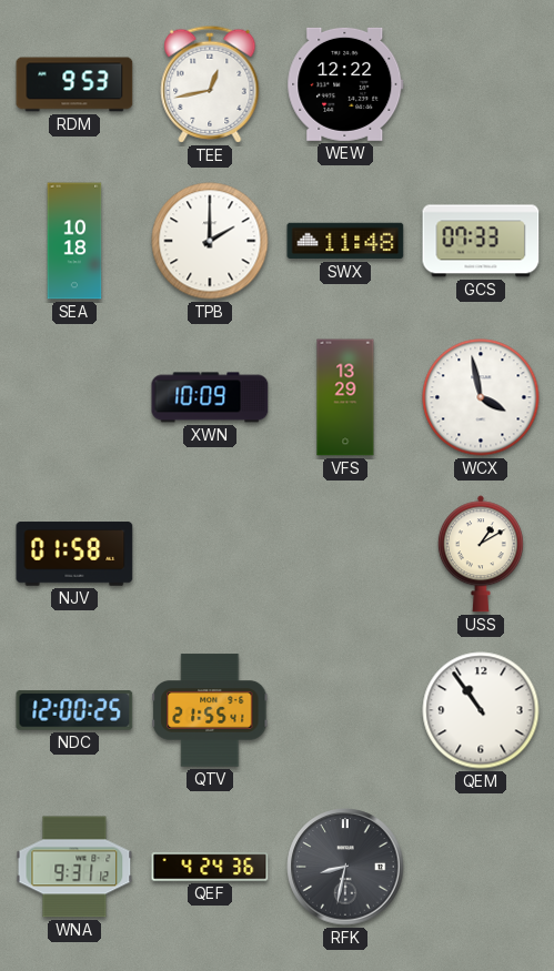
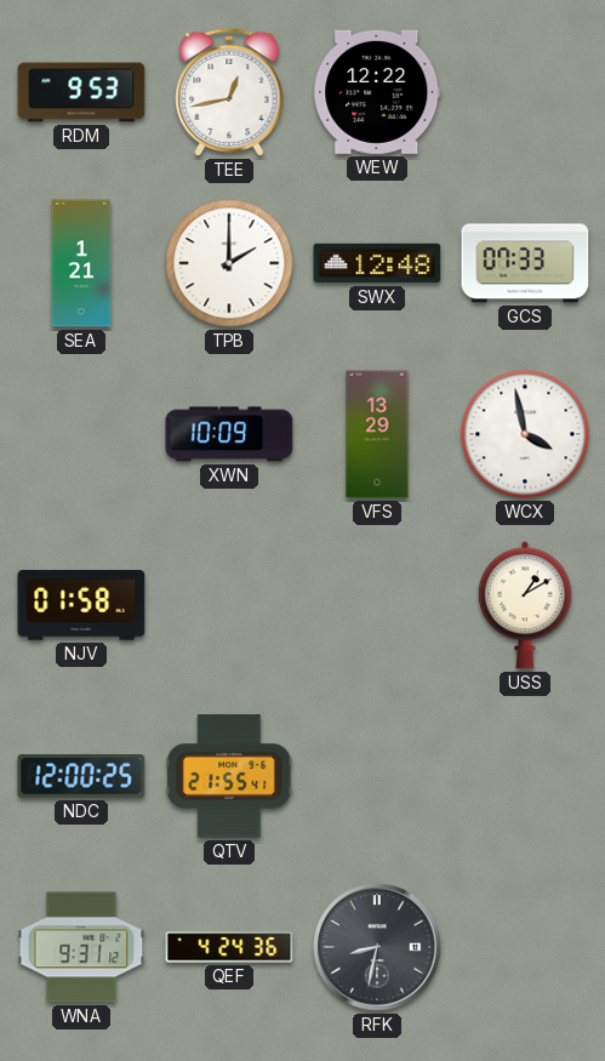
SEA: 10:18 -> 1:21
SWX: 11:48 -> 12:48
QEM: 10:54 -> none
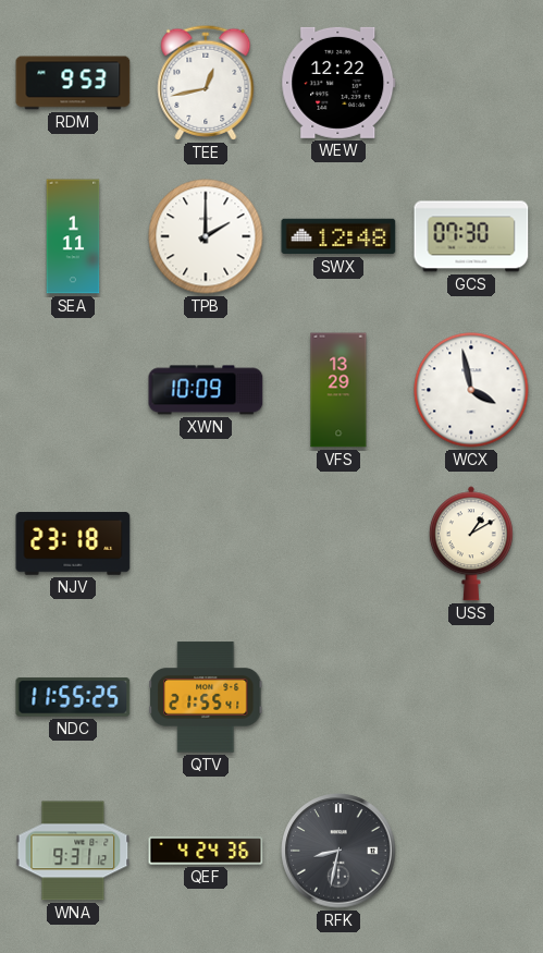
SEA: 1:21 -> 1:11
GCS: 07:33 -> 07:30
NJV: 01:58 -> 23:18
NDC: 12:00 -> 11:55
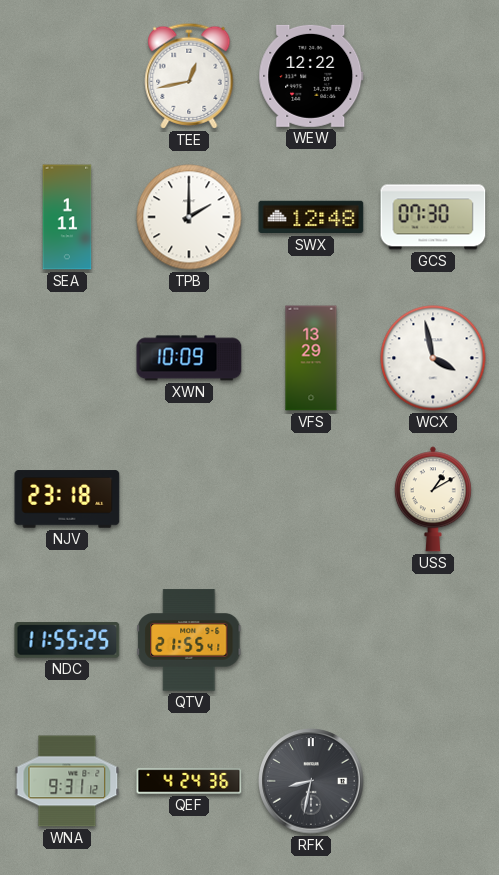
RDM: 9:53 -> none
